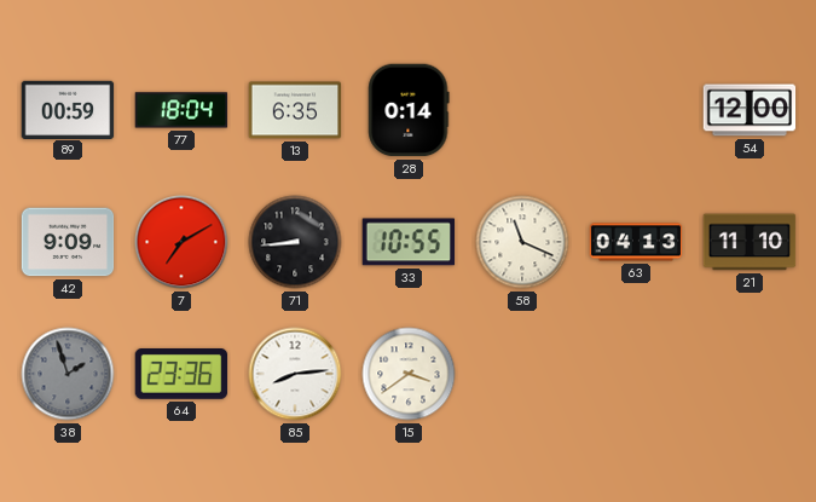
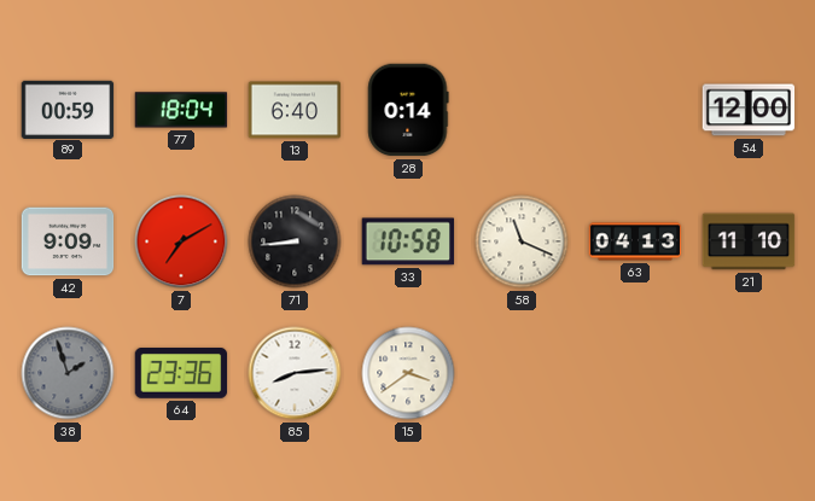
13: 6:35 -> 6:40
33: 10:55 -> 10:58
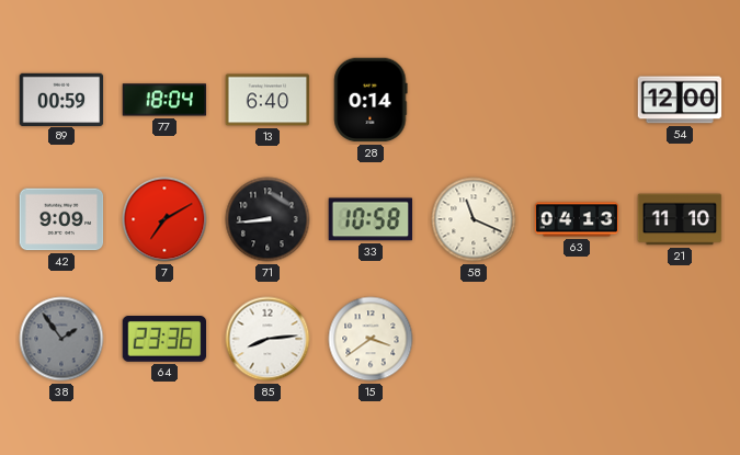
38: 1:57 -> 1:54
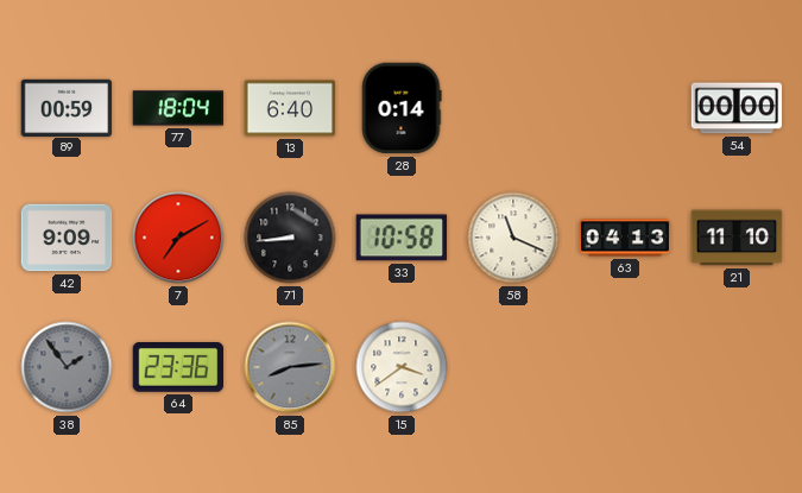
54: 12:00 -> 00:00
85 dial: white -> grey
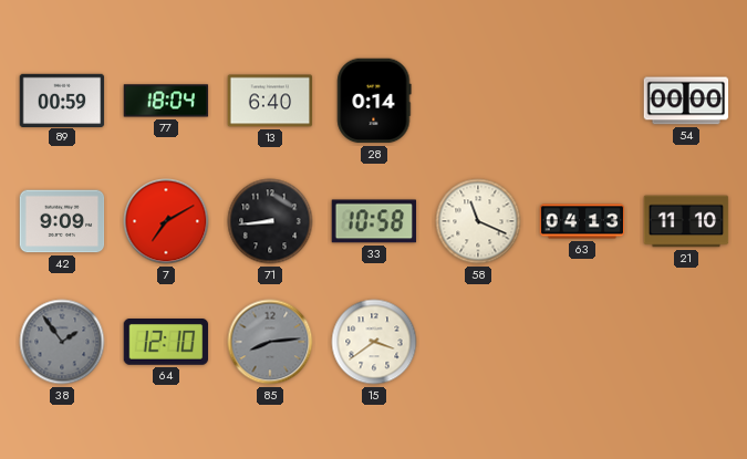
64: 23:36 -> 12:10
